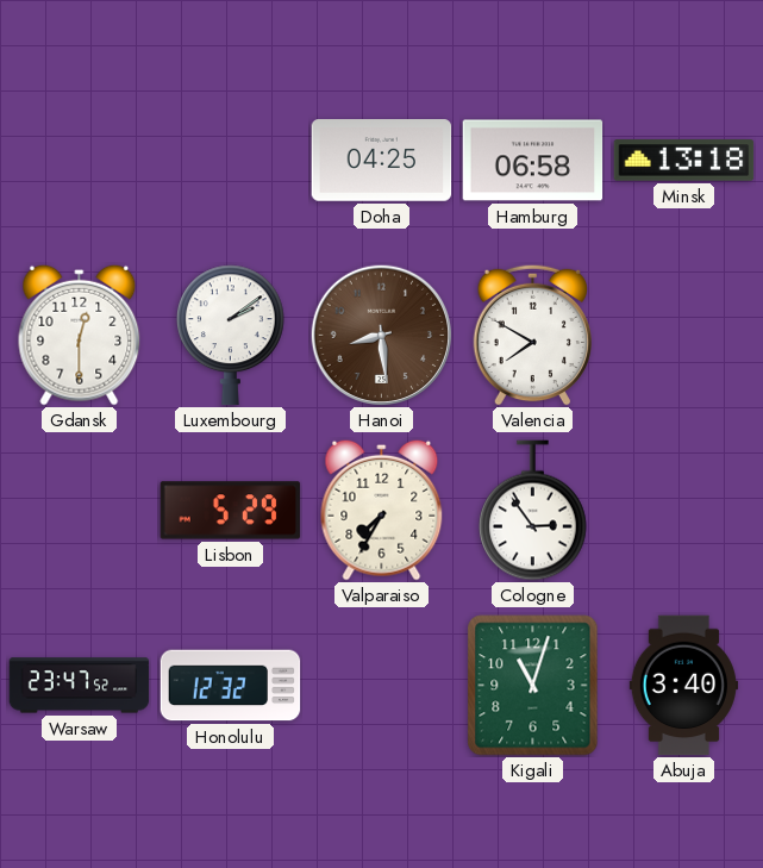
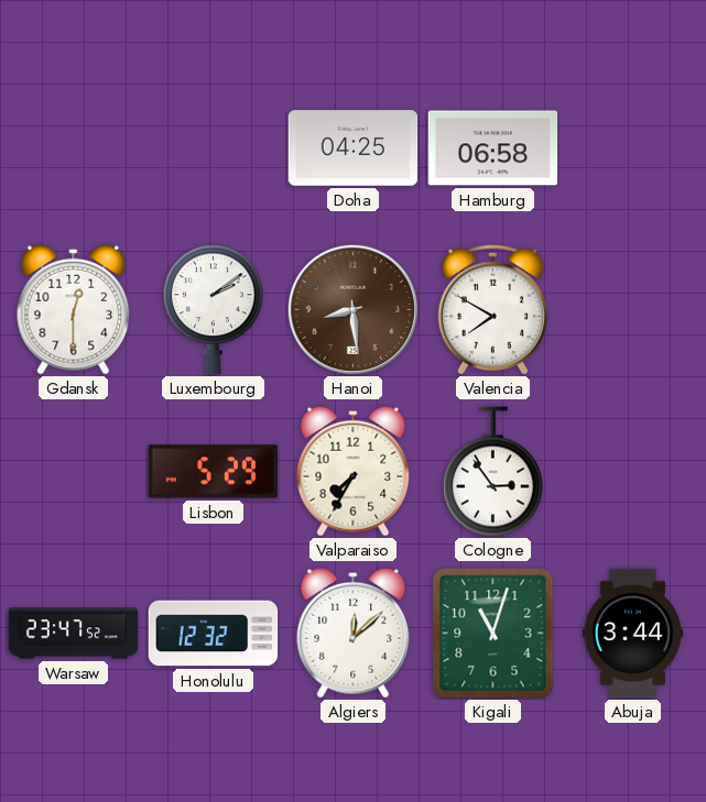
Minsk: 13:18 -> none
Algiers: none -> 12:08
Abuja: 3:40 -> 3:44
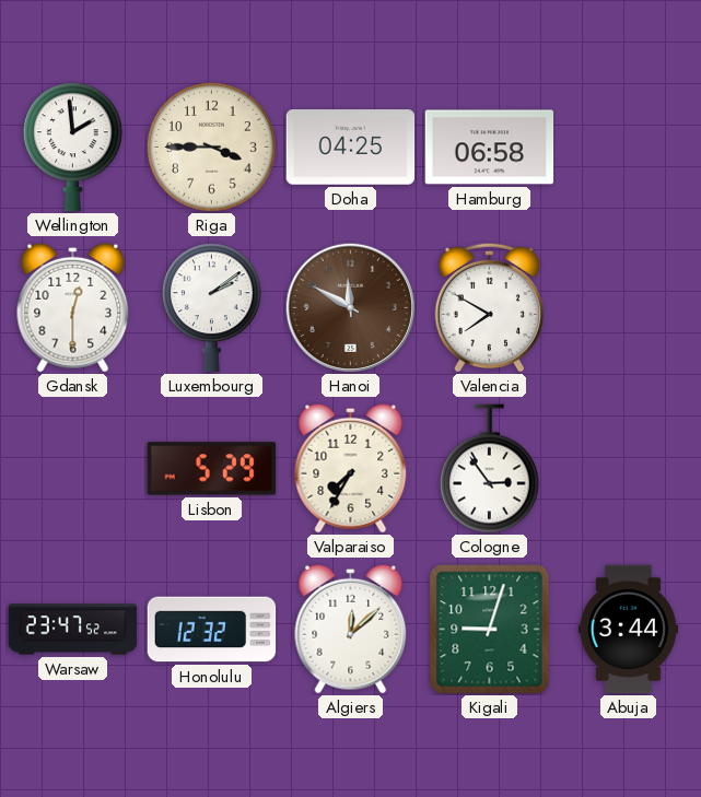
Wellington: none -> 1:59
Riga: none -> 3:45
Hanoi: 8:29 -> 11:50
Kigali: 11:03 -> 9:03
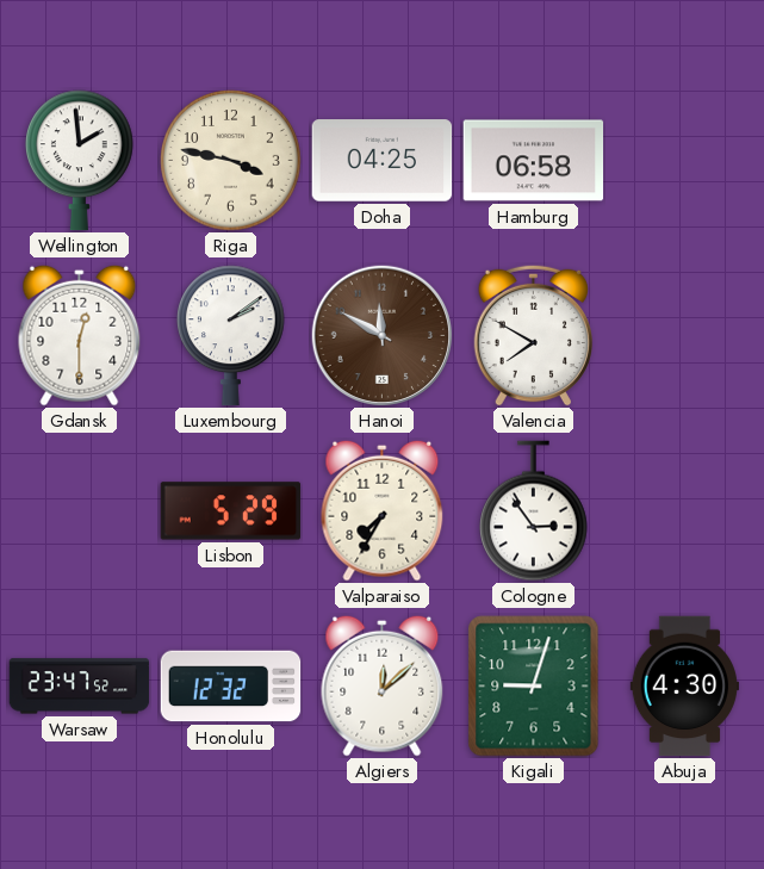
Riga: 3:45 -> 3:47
Abuja: 3:44 -> 4:30
